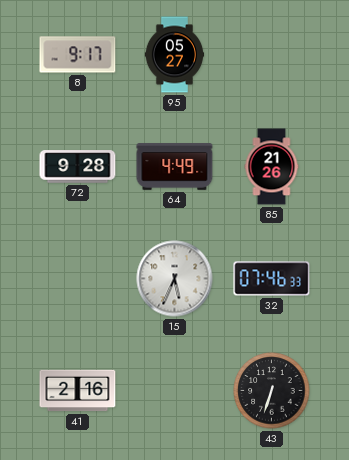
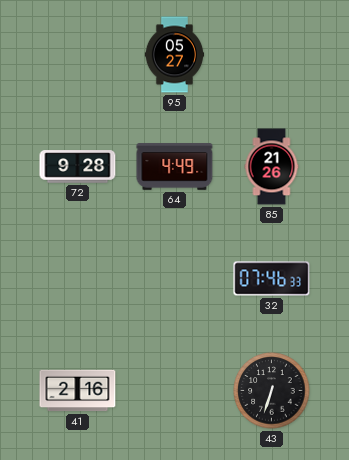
8: 9:17 -> none
15: 5:34 -> none
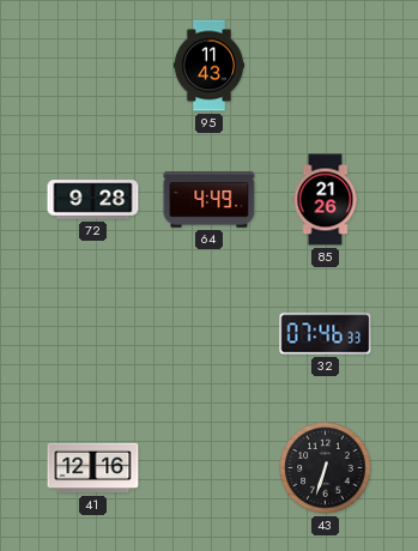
95: 05:27 -> 11:43
41: 2:16 -> 12:16
